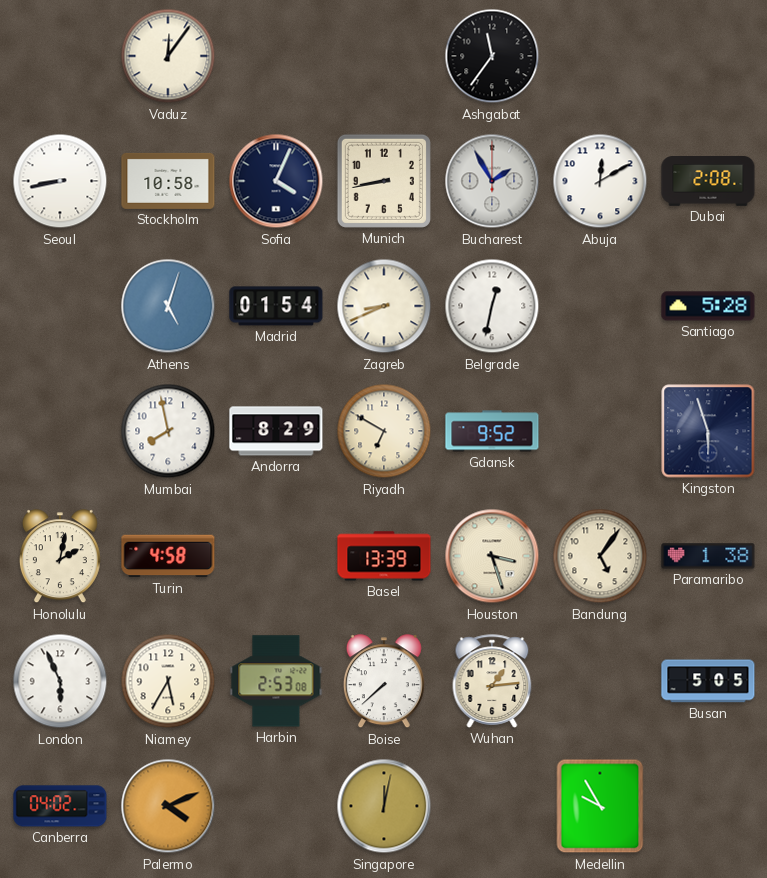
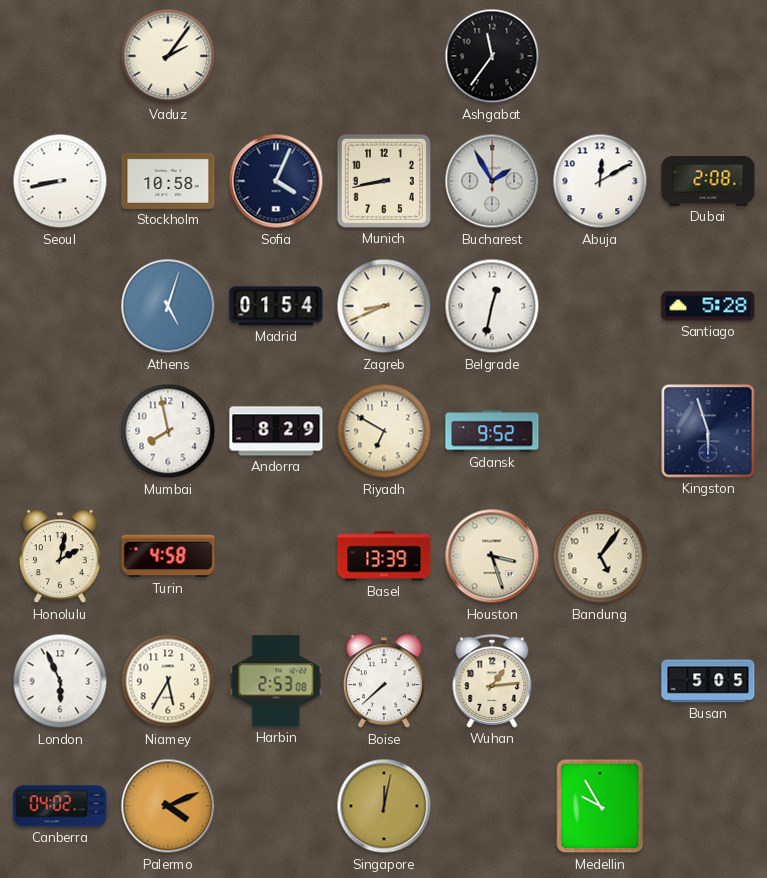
Vaduz: 12:06 -> 2:06
Paramaribo: 1:38 -> none
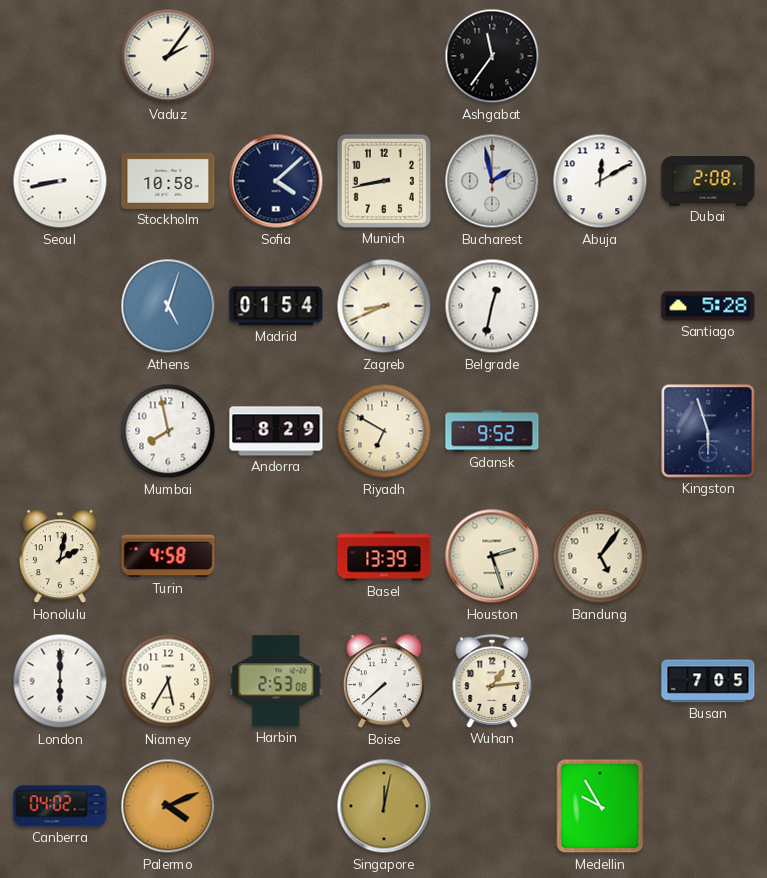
Sofia: 4:04 -> 4:08
Bucharest: 1:55 -> 1:58
Houston: 3:27 -> 2:27
London: 5:56 -> 6:00
Busan: 5:05 -> 7:05
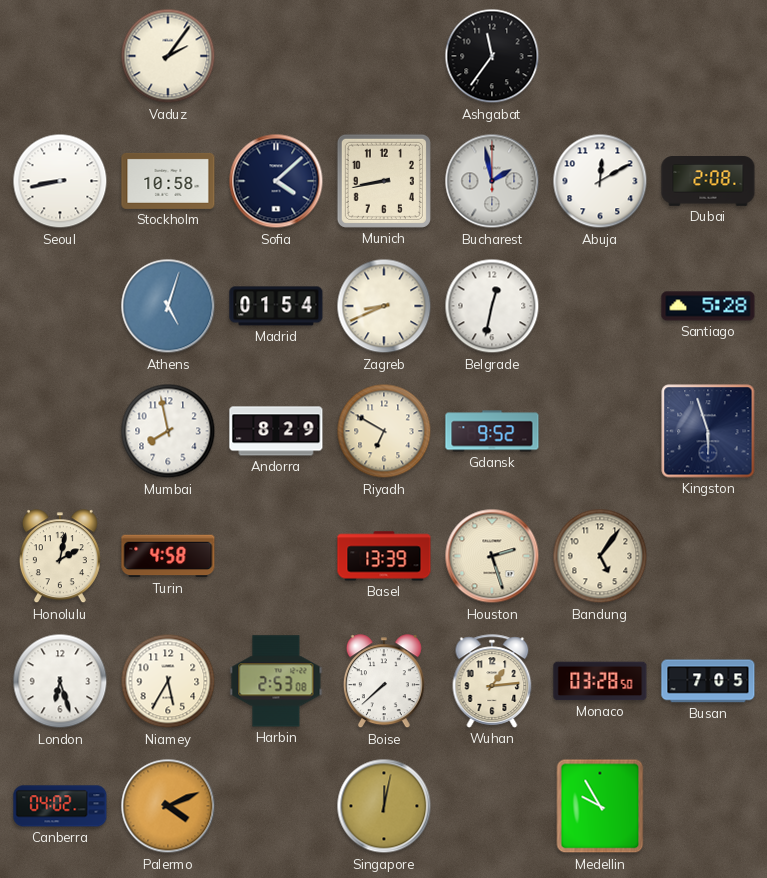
London: 6:00 -> 6:27
Monaco: none -> 03:28
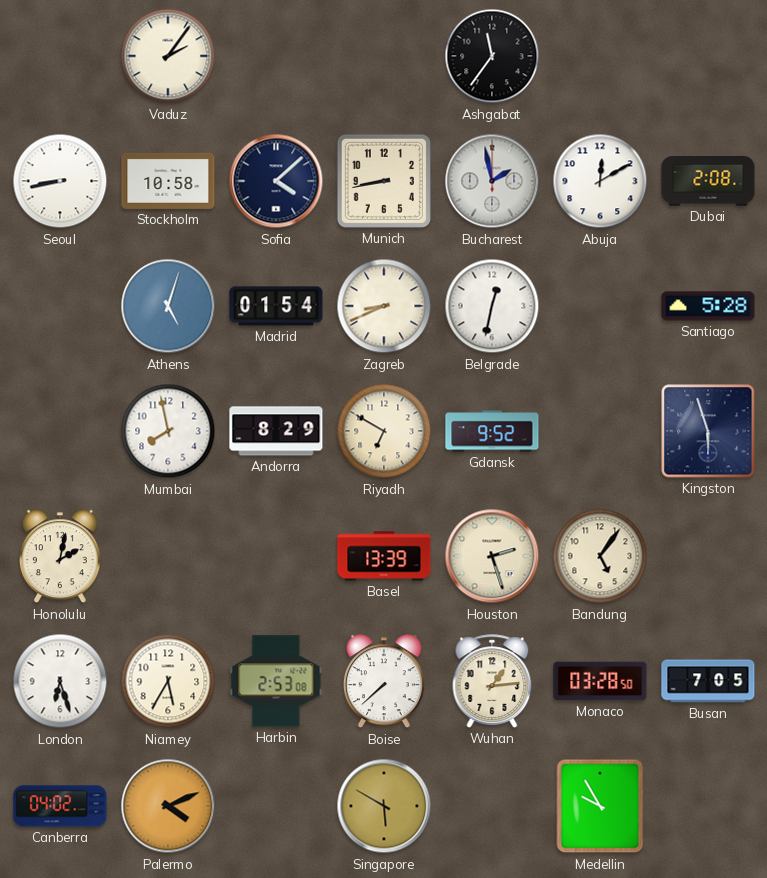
Turin: 4:58 -> none
Singapore: 12:02 -> 5:50
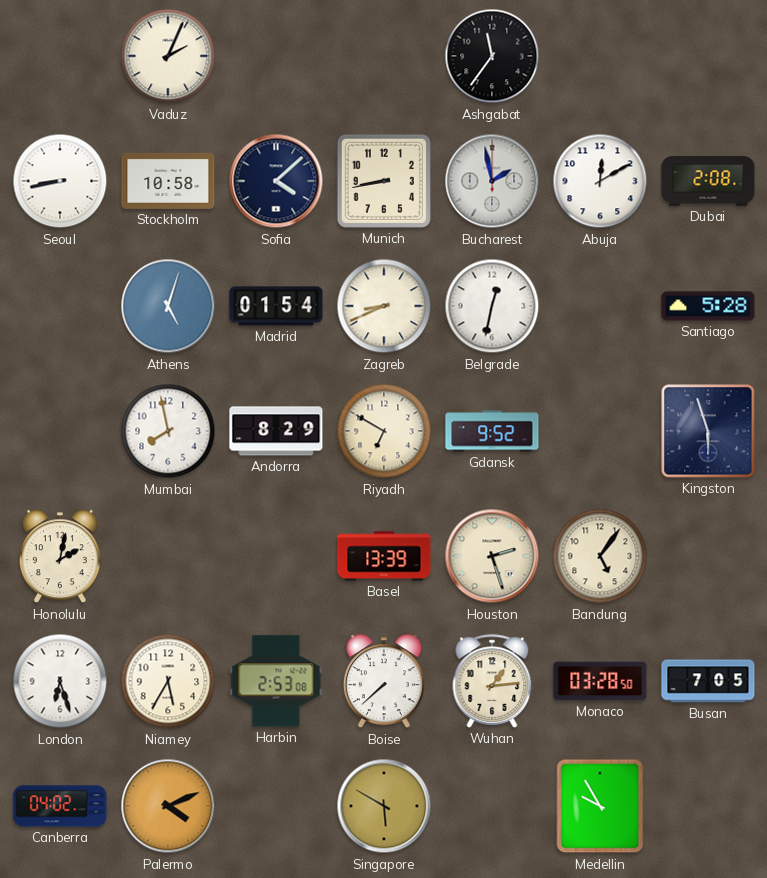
Vaduz: 2:06 -> 2:04
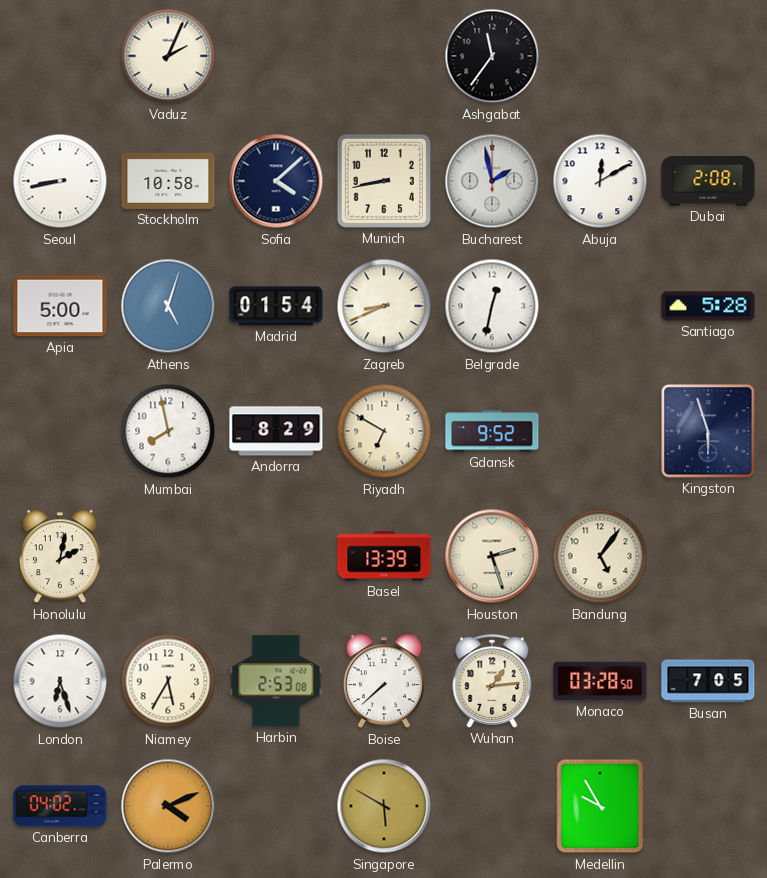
Apia: none -> 5:00
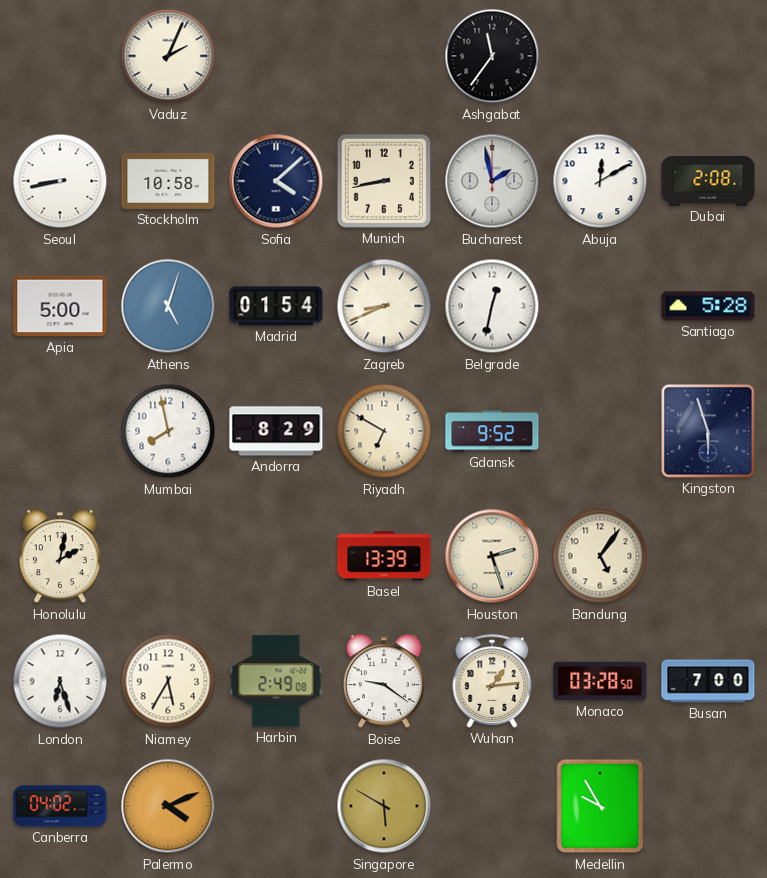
Harbin: 2:53 -> 2:49
Boise: 7:38 -> 9:21
Busan: 7:05 -> 7:00
